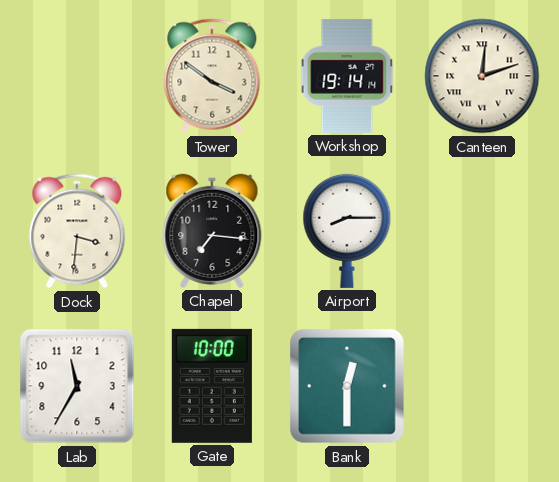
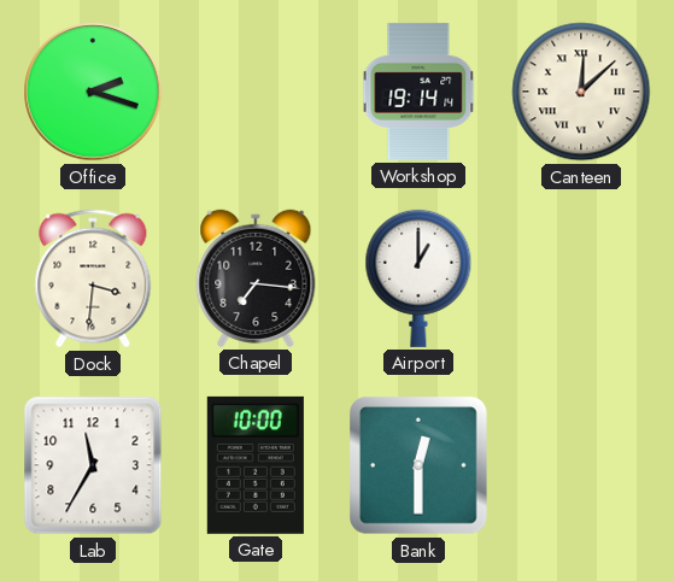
Office: none -> 2:18
Tower: 3:51 -> none
Canteen: 12:12 -> 12:08
Airport: 8:15 -> 1:00
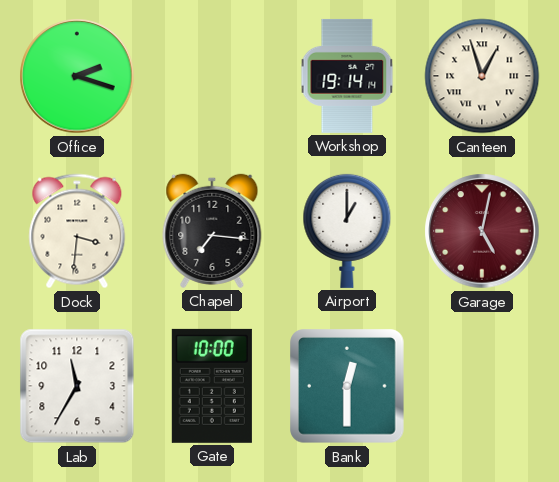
Canteen: 12:08 -> 12:57
Garage: none -> 5:02
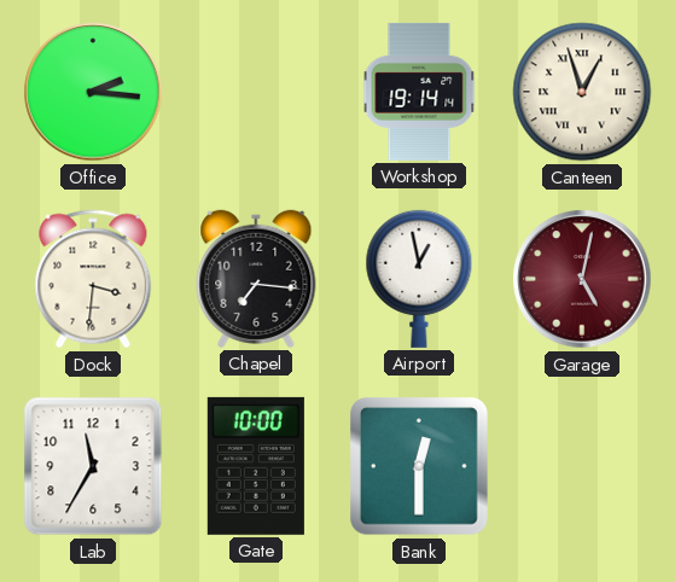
Office: 2:18 -> 2:16
Airport: 1:00 -> 12:58
